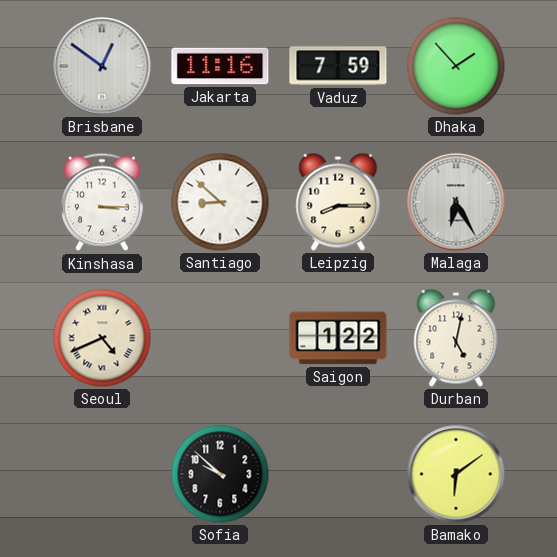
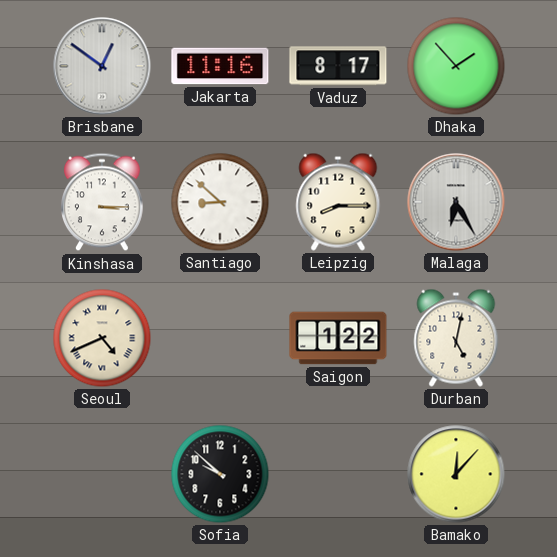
Vaduz: 7:59 -> 8:17
Bamako: 6:09 -> 12:07
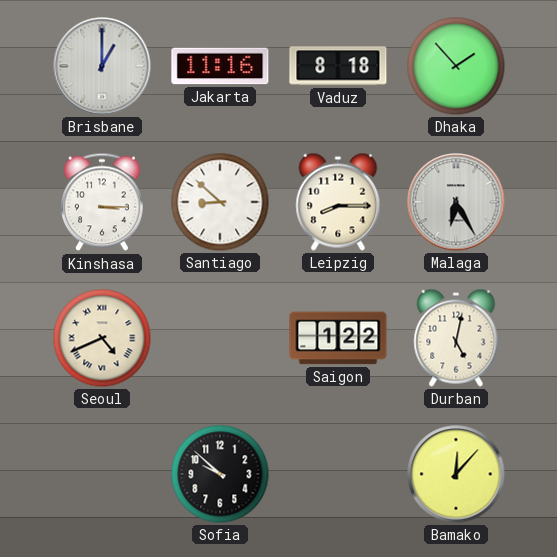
Brisbane: 12:51 -> 1:00
Vaduz: 8:17 -> 8:18
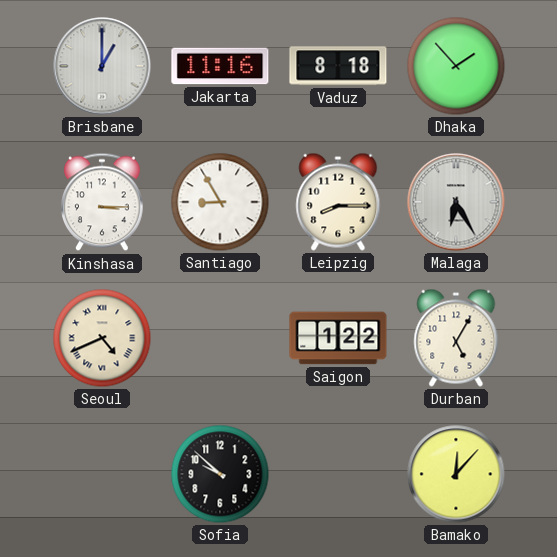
Santiago: 8:52 -> 8:55
Durban: 5:02 -> 5:05
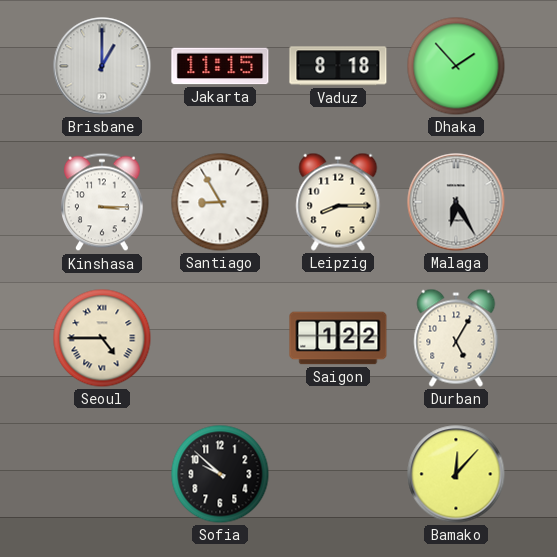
Jakarta: 11:16 -> 11:15
Seoul: 4:41 -> 4:45
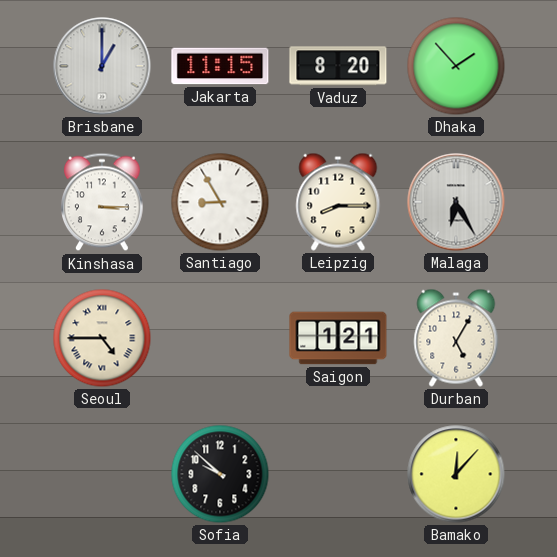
Vaduz: 8:18 -> 8:20
Saigon: 1:22 -> 1:21
